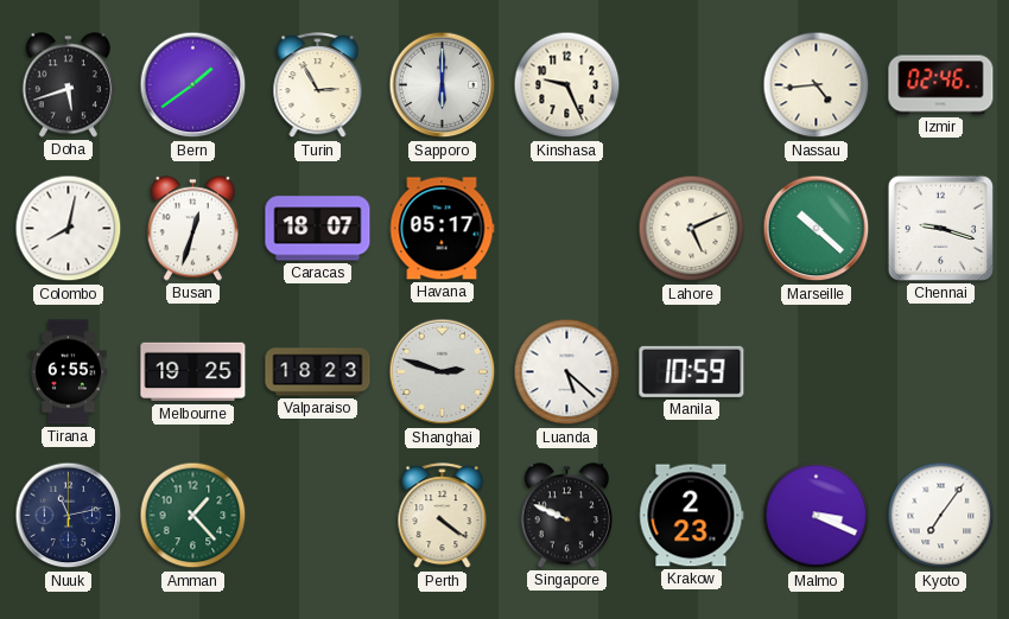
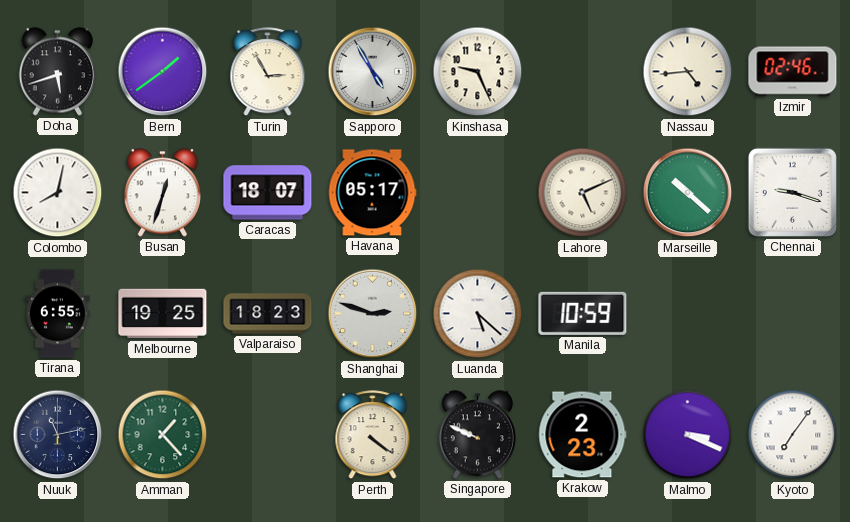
Sapporo: 6:00 -> 4:55
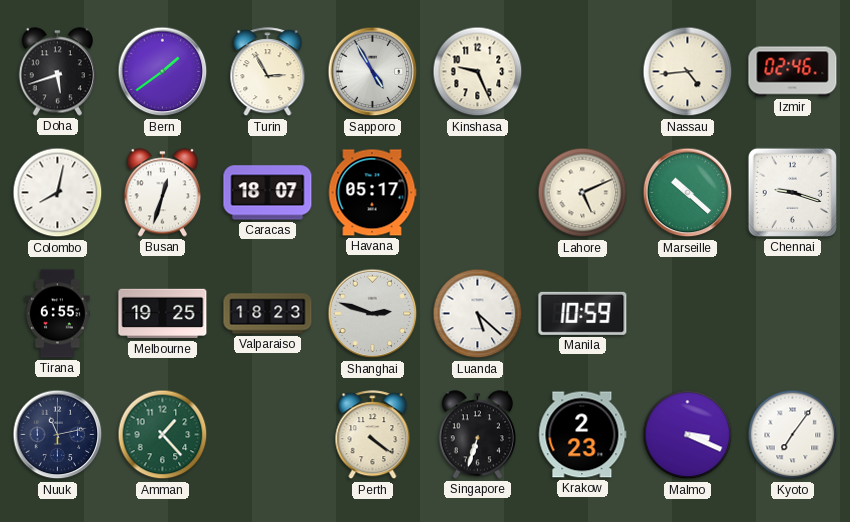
Singapore: 9:49 -> 6:33
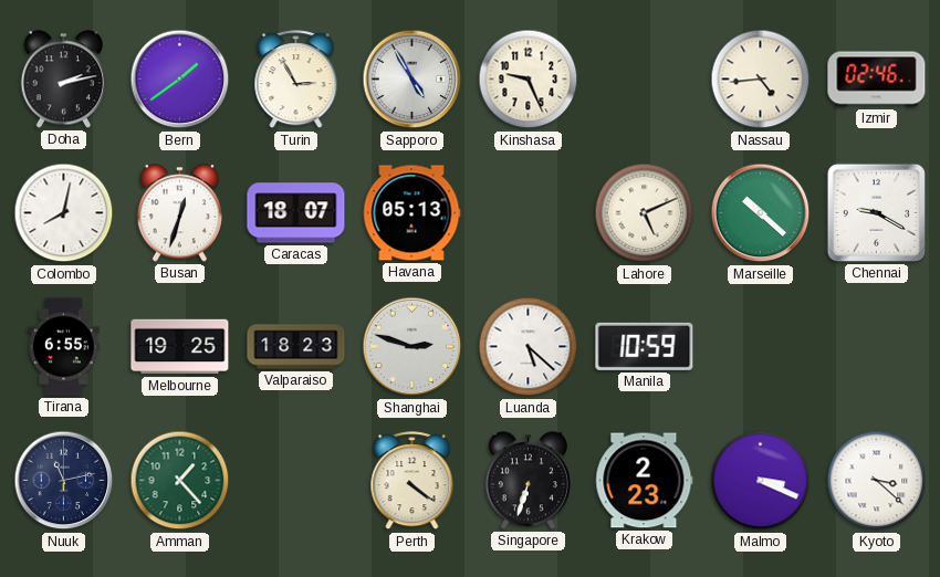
Doha: 5:42 -> 2:13
Havana: 05:17 -> 05:13
Chennai: 9:18 -> 9:20
Kyoto: 7:06 -> 3:22
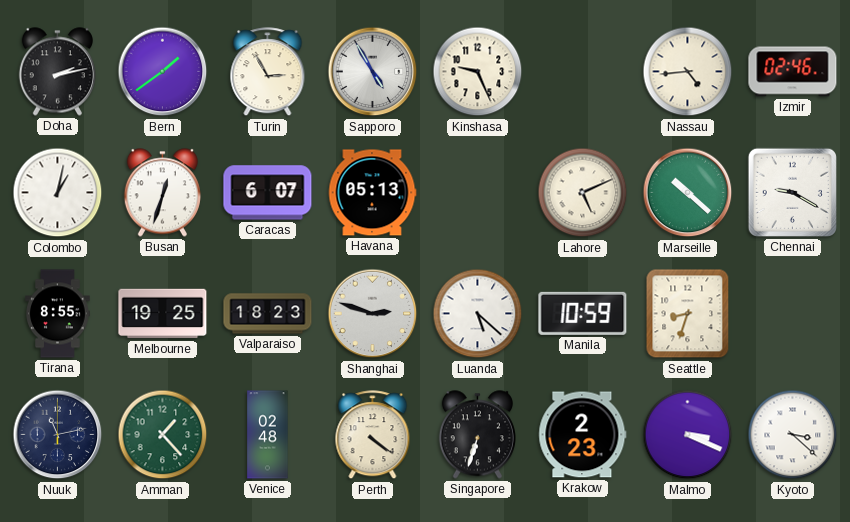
Colombo: 8:02 -> 1:02
Caracas: 18:07 -> 6:07
Tirana: 6:55 -> 8:55
Seattle: none -> 8:33
Venice: none -> 02:48
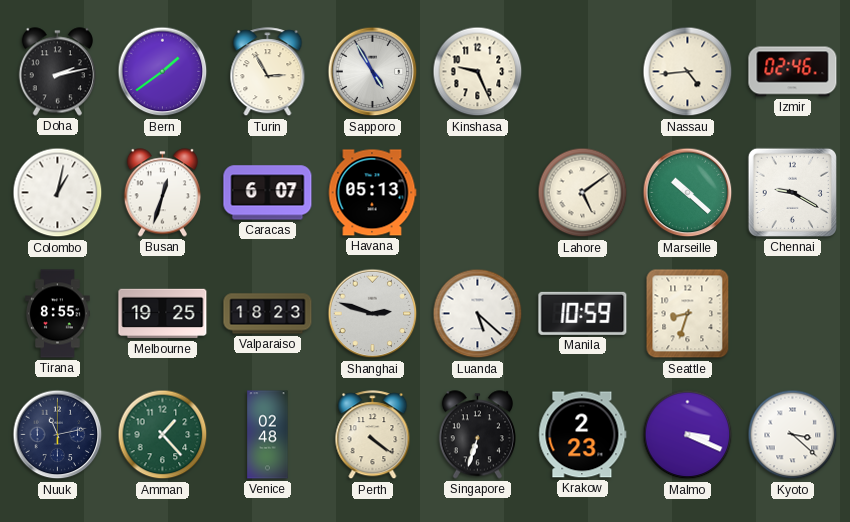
Lahore: 5:11 -> 5:09
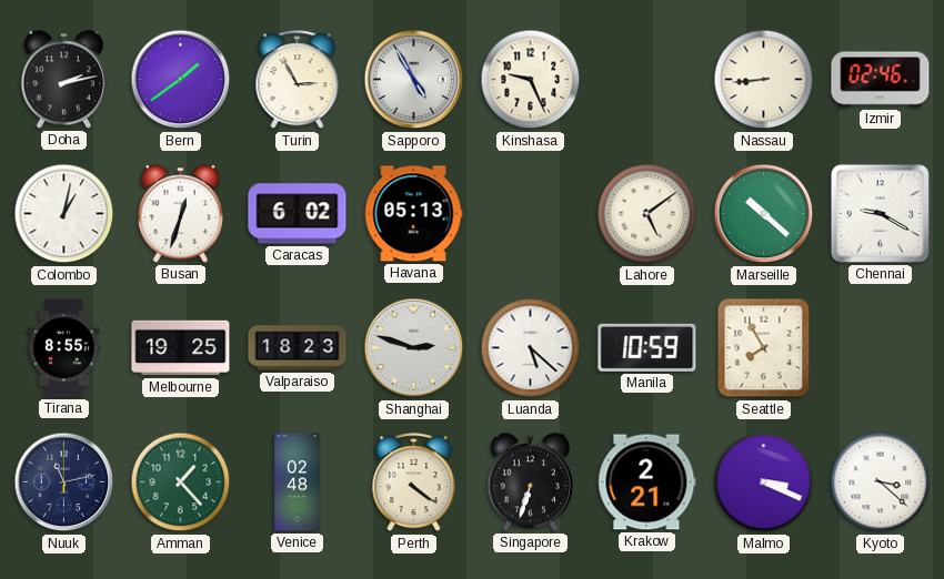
Nassau: 4:44 -> 8:44
Caracas: 6:07 -> 6:02
Seattle: 8:33 -> 7:55
Krakow: 2:23 -> 2:21
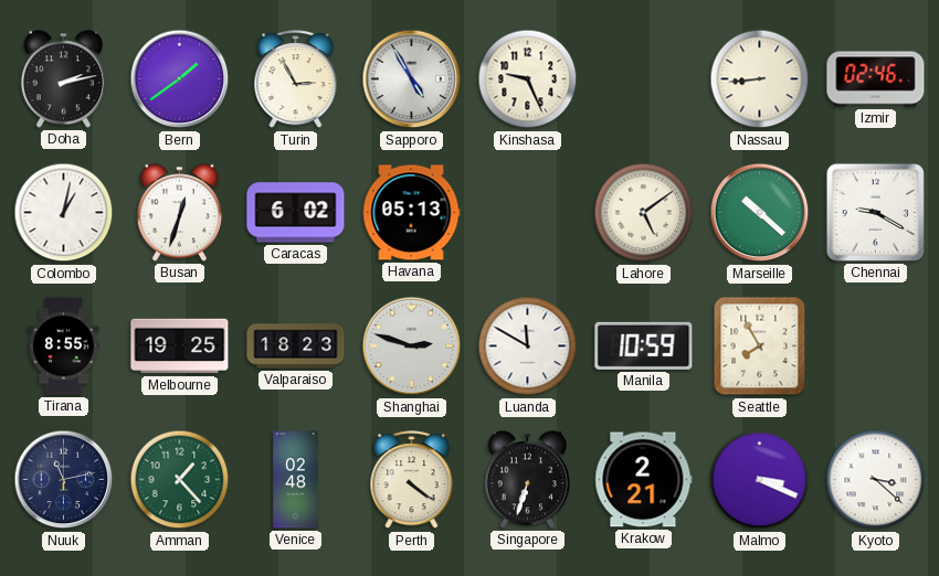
Luanda: 5:22 -> 11:50
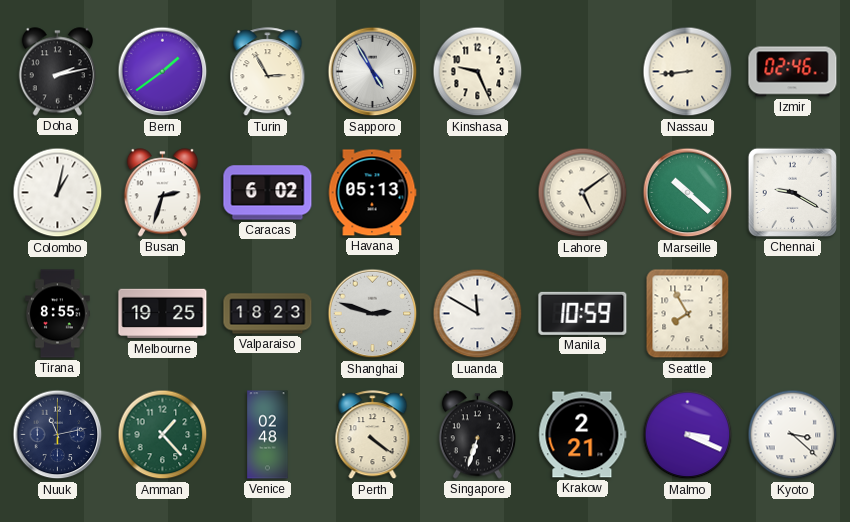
Busan: 12:33 -> 2:33
